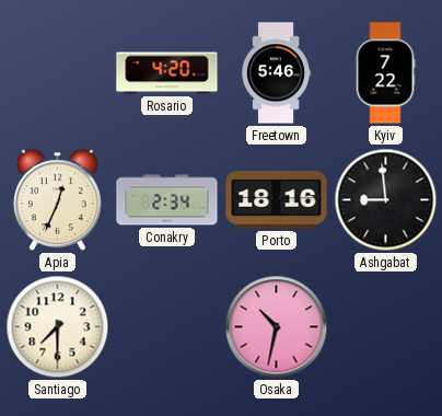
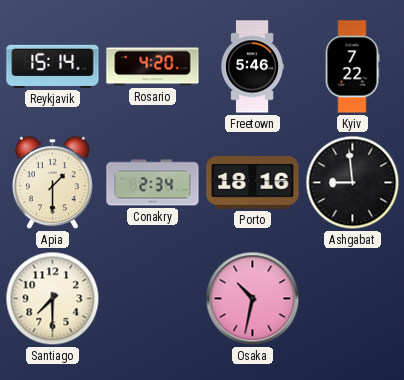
Reykjavik: none -> 15:14
Apia: 12:34 -> 1:30
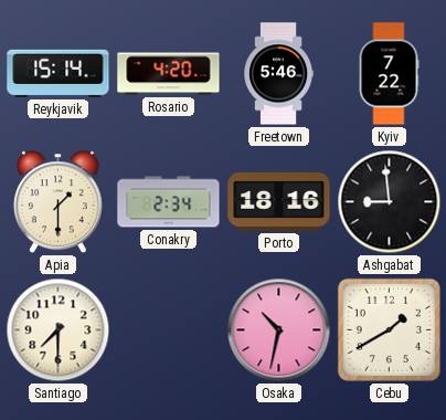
Cebu: none -> 1:40
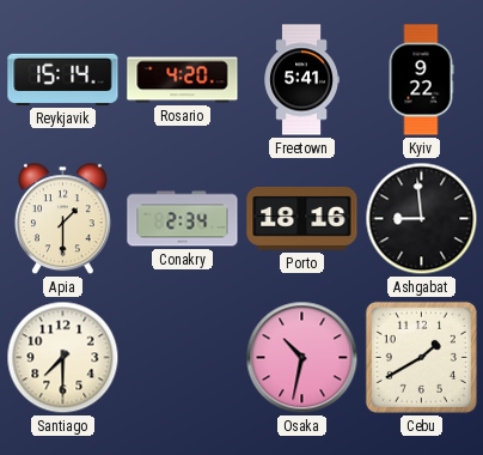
Freetown: 5:46 -> 5:41
Kyiv: 7:22 -> 9:22
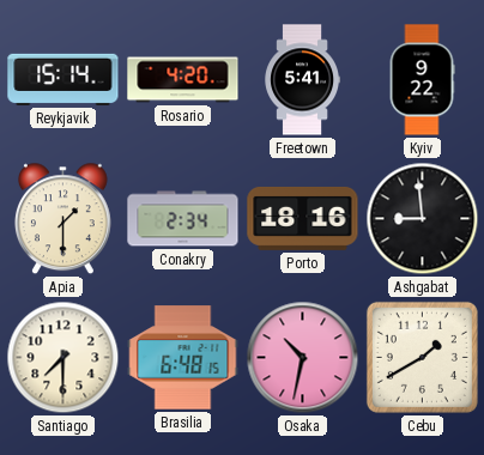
Brasilia: none -> 6:48
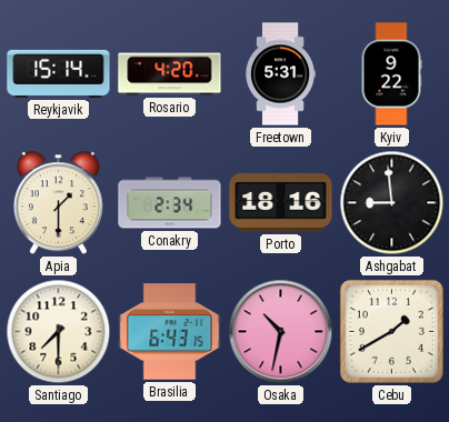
Freetown: 5:41 -> 5:31
Brasilia: 6:48 -> 6:43
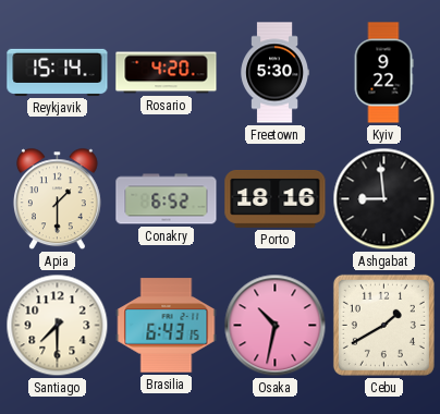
Freetown: 5:31 -> 5:30
Conakry: 2:34 -> 6:52
